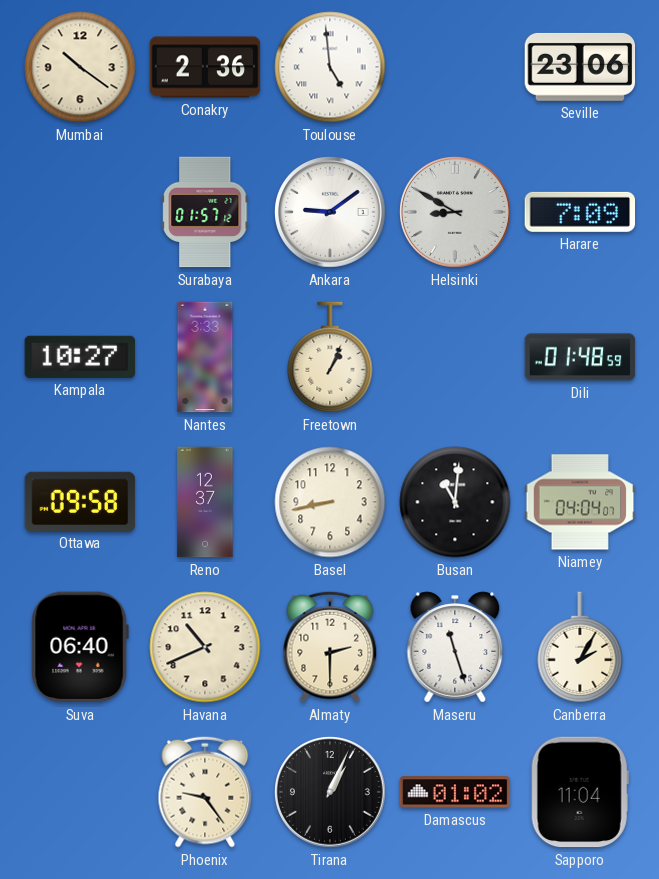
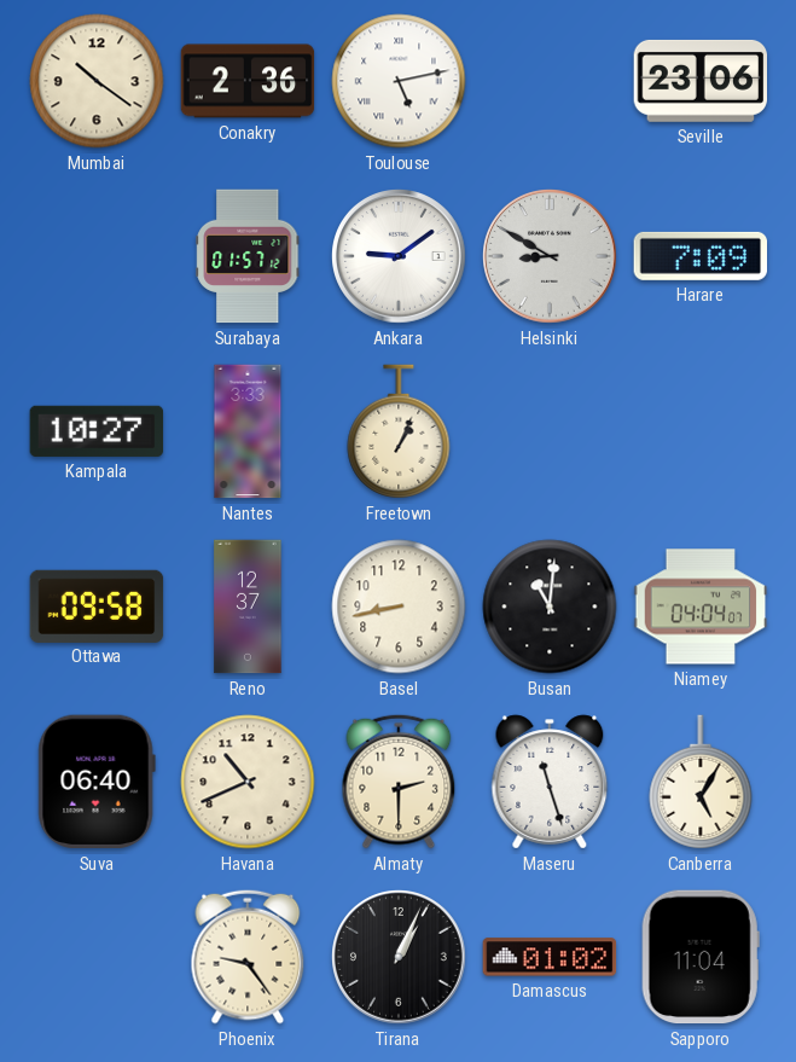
Toulouse: 4:59 -> 5:13
Dili: 01:48 -> none
Canberra: 2:05 -> 5:05
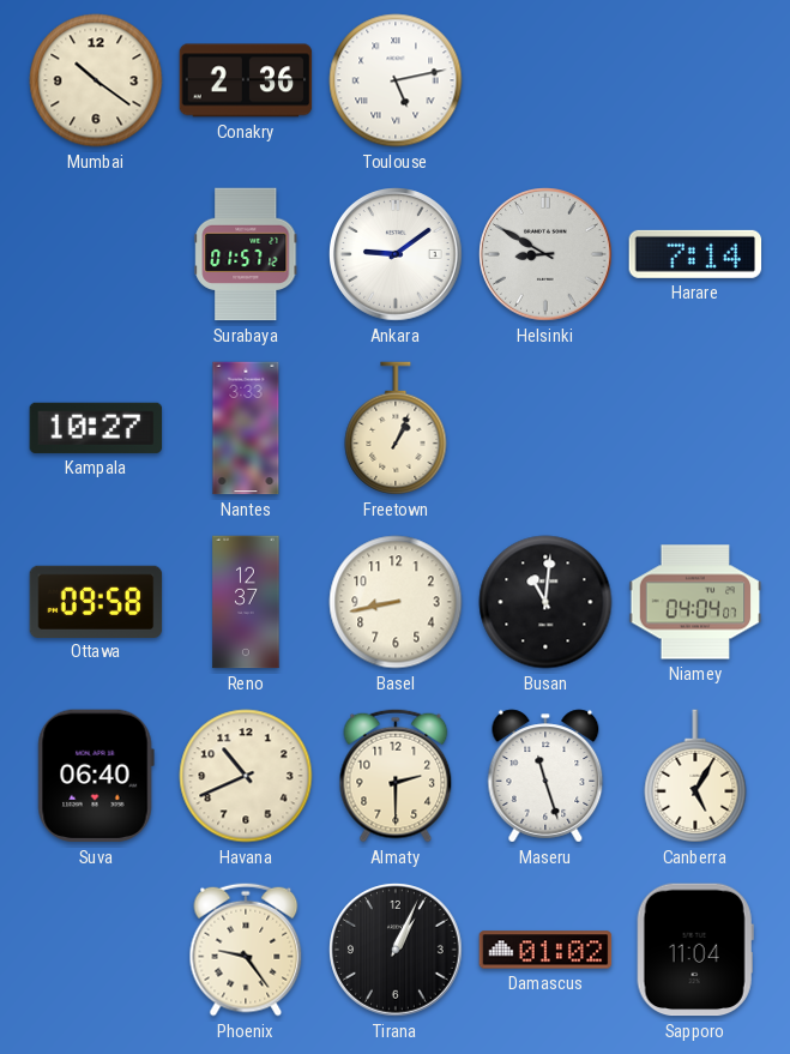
Seville: 23:06 -> none
Harare: 7:09 -> 7:14
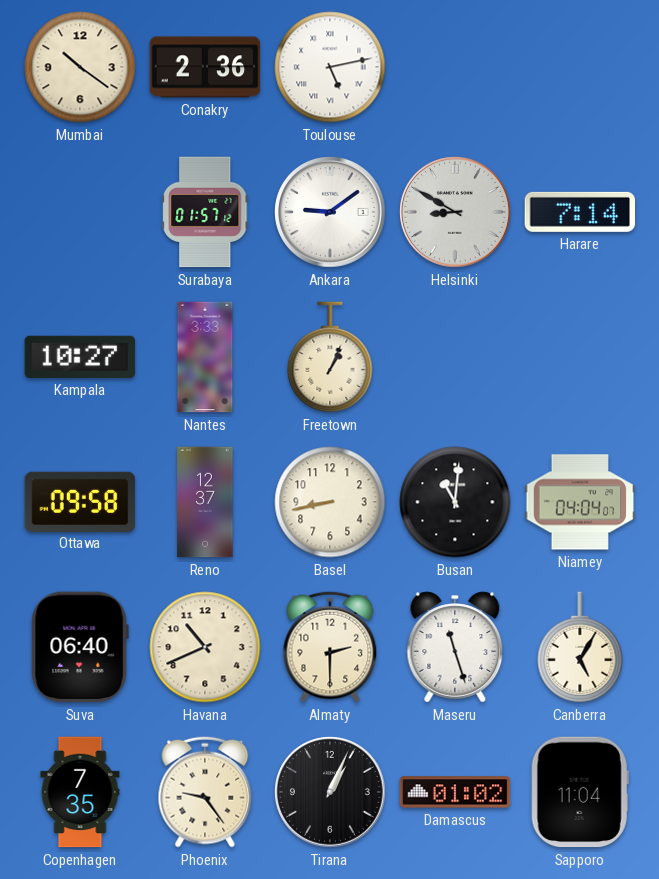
Copenhagen: none -> 7:35
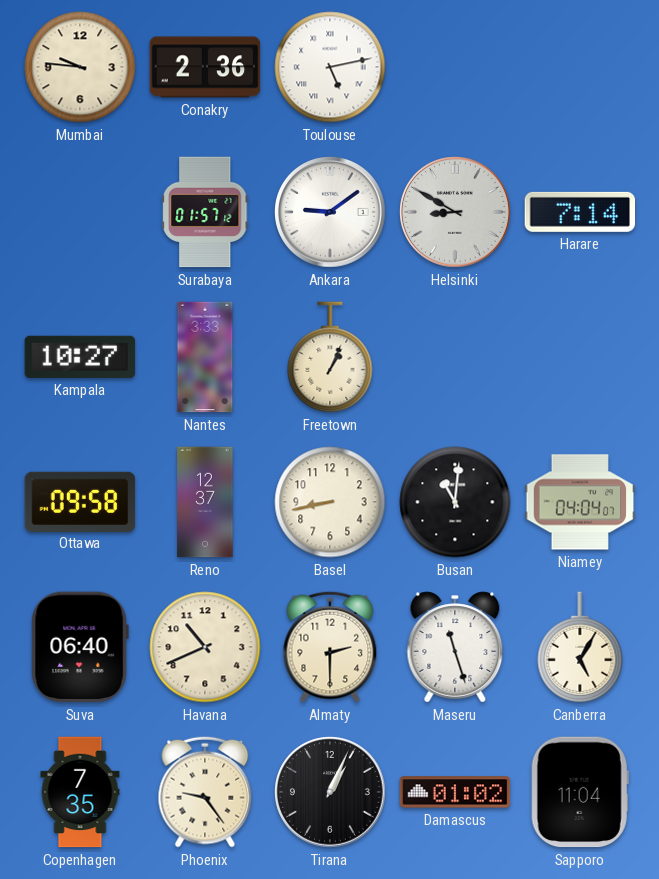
Mumbai: 10:21 -> 9:46
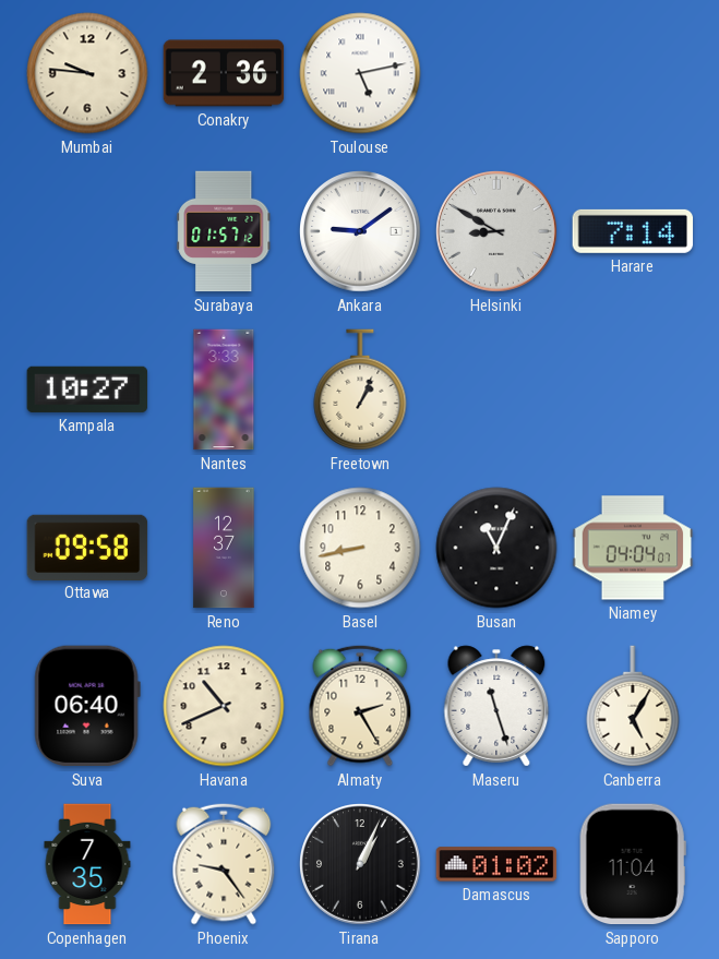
Busan: 11:01 -> 11:04
Almaty: 2:30 -> 2:25
